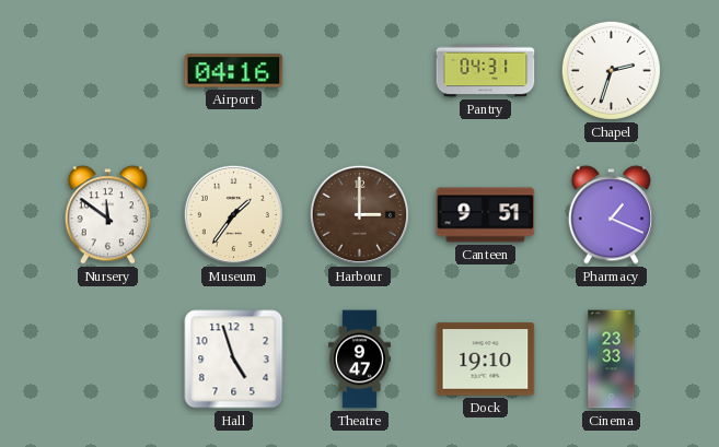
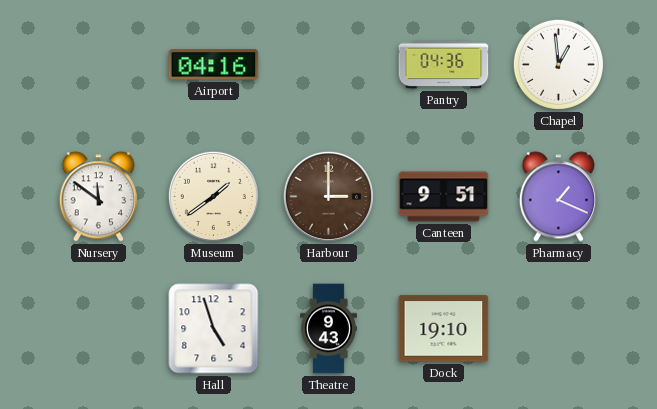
Pantry: 04:31 -> 04:36
Chapel: 2:33 -> 12:59
Museum: 1:36 -> 1:39
Theatre: 9:47 -> 9:43
Cinema: 23:33 -> none
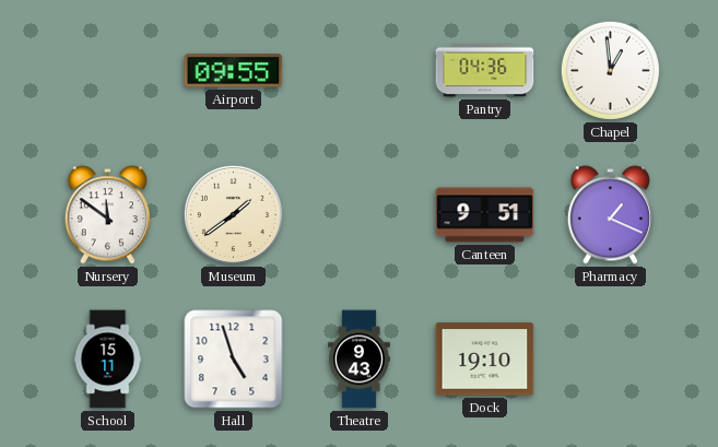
Airport: 04:16 -> 09:55
Harbour: 3:00 -> none
School: none -> 15:11
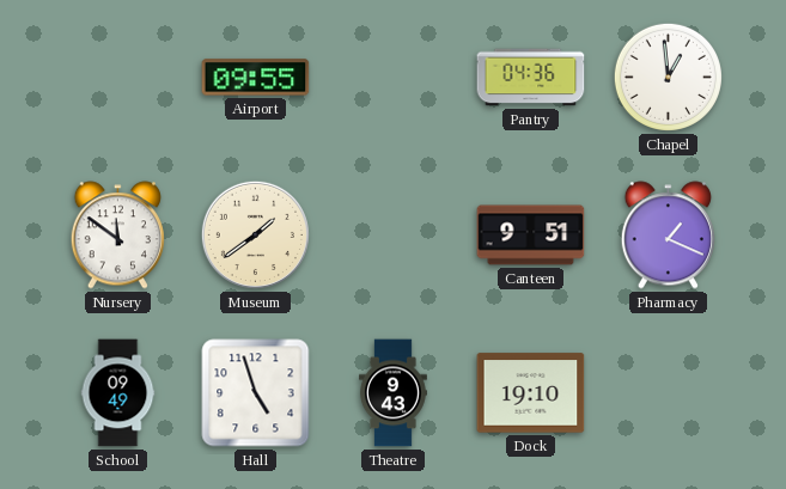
School: 15:11 -> 09:49
